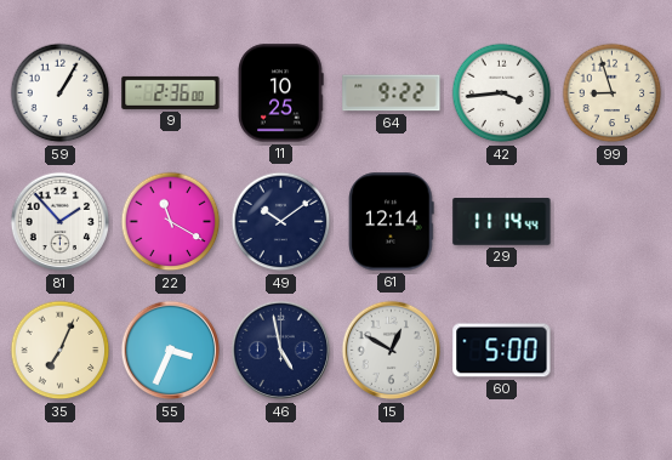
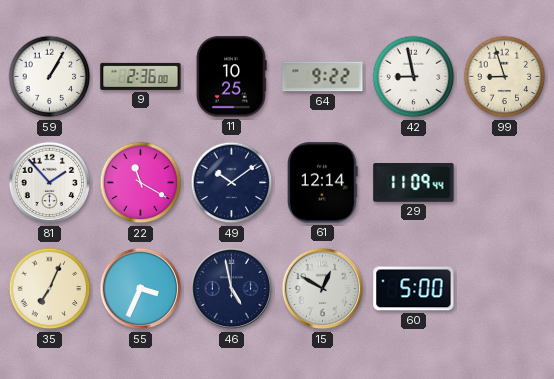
42: 3:44 -> 8:58
29: 11:14 -> 11:09
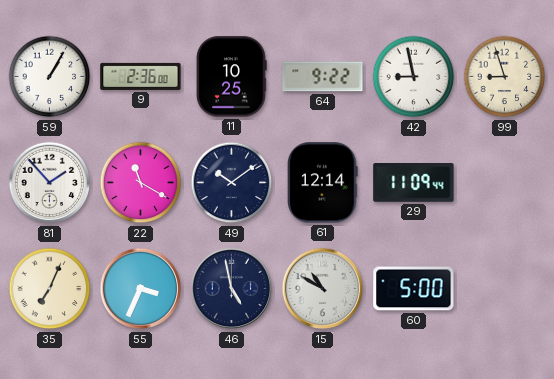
15: 12:50 -> 10:50
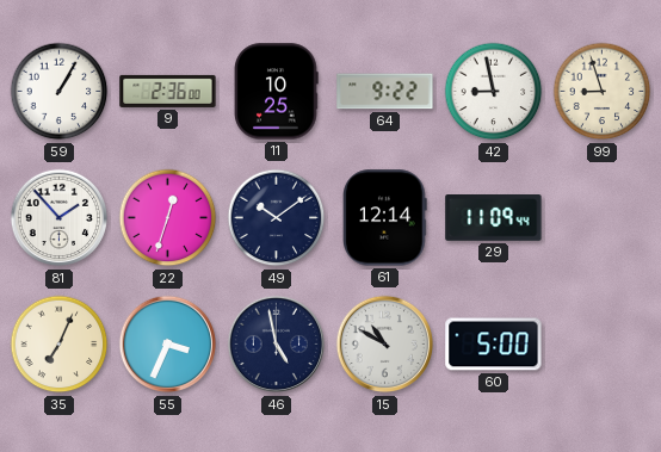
22: 11:20 -> 12:33
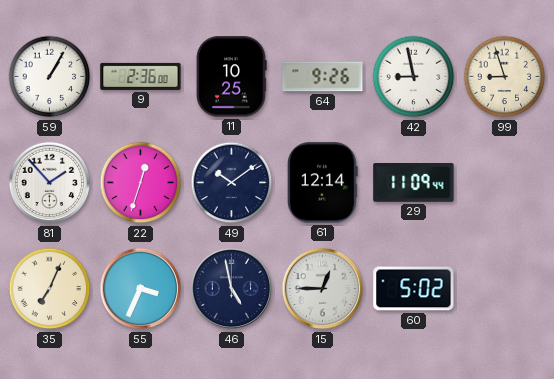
64: 9:22 -> 9:26
15: 10:50 -> 12:45
60: 5:00 -> 5:02
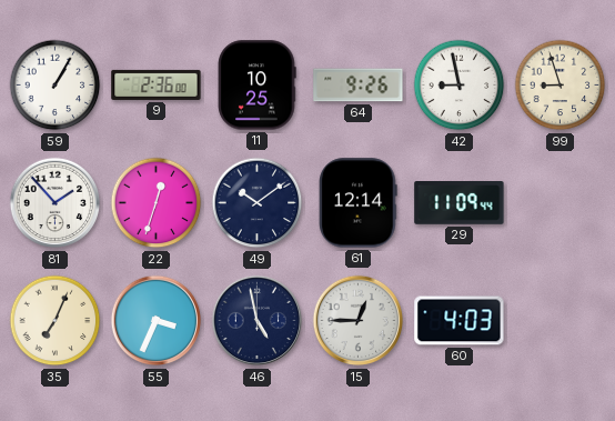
60: 5:02 -> 4:03
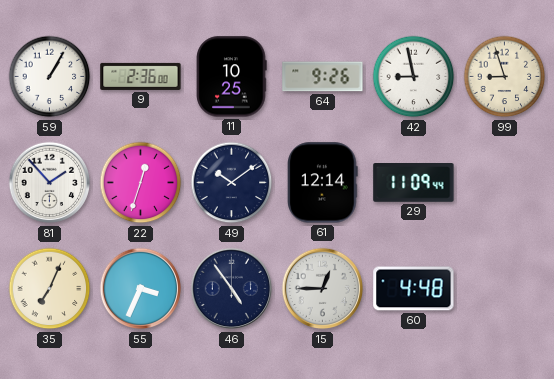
46: 4:58 -> 4:54
60: 4:03 -> 4:48
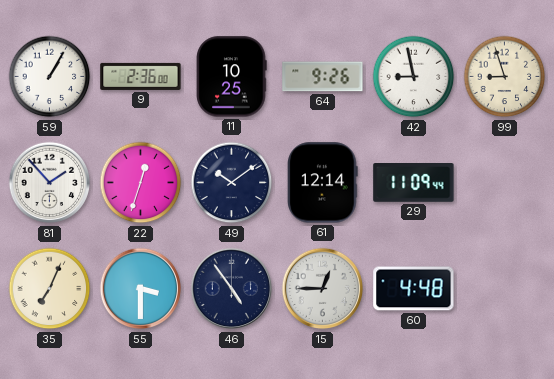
55: 3:34 -> 3:30
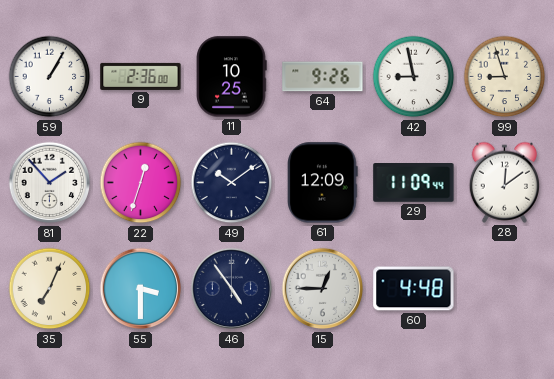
61: 12:14 -> 12:09
28: none -> 12:09
